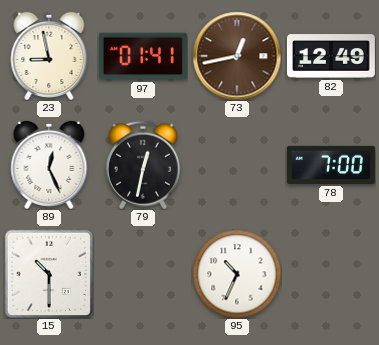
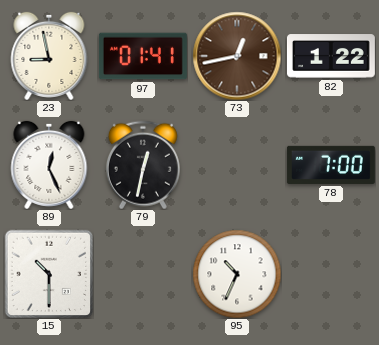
82: 12:49 -> 1:22
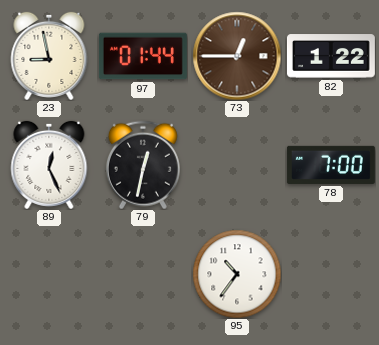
97: 01:41 -> 01:44
73: 12:43 -> 12:45
15: 10:30 -> none
95: 10:34 -> 10:36
